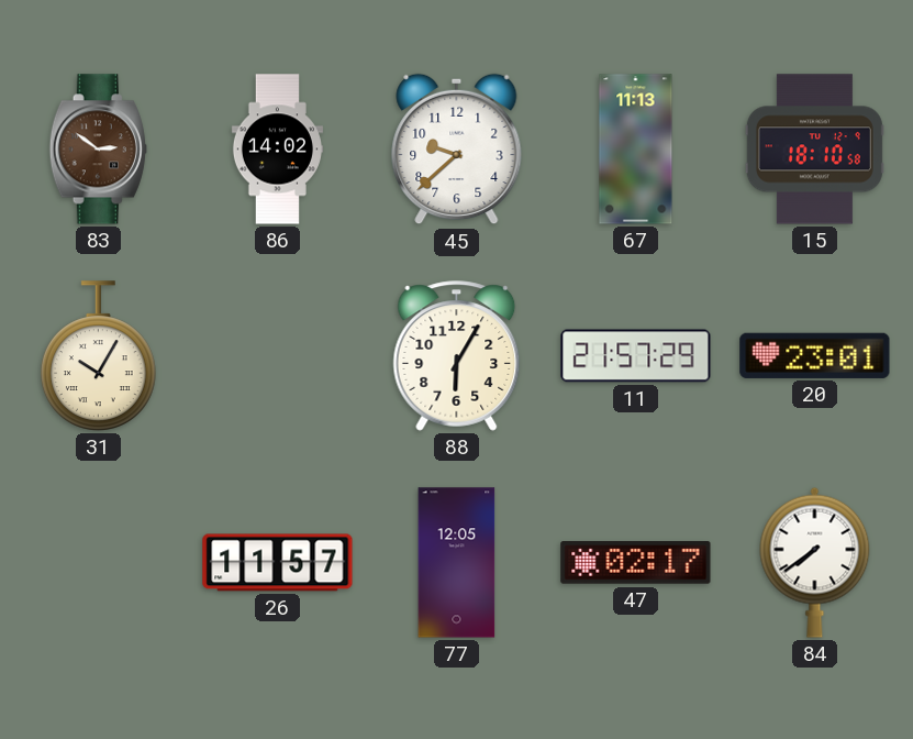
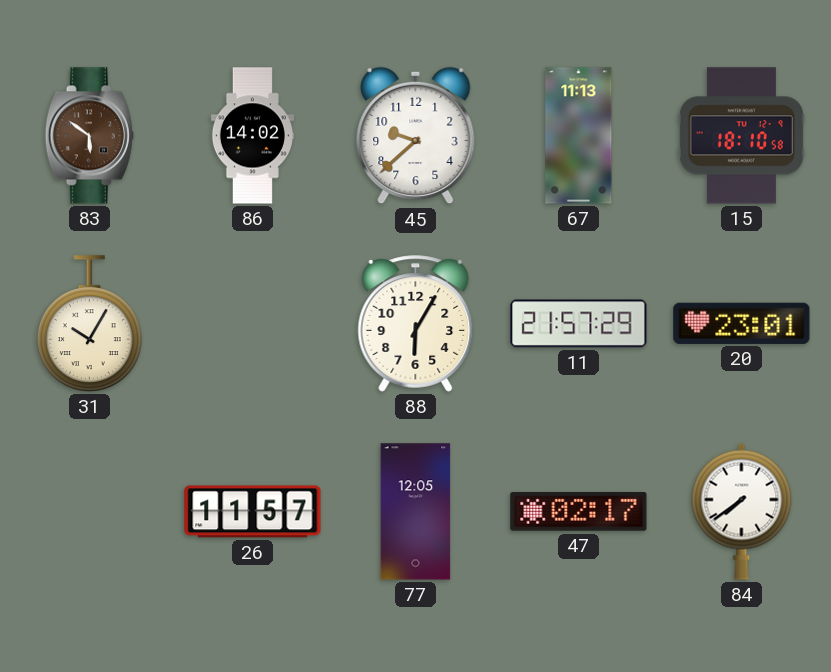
83: 2:51 -> 5:51
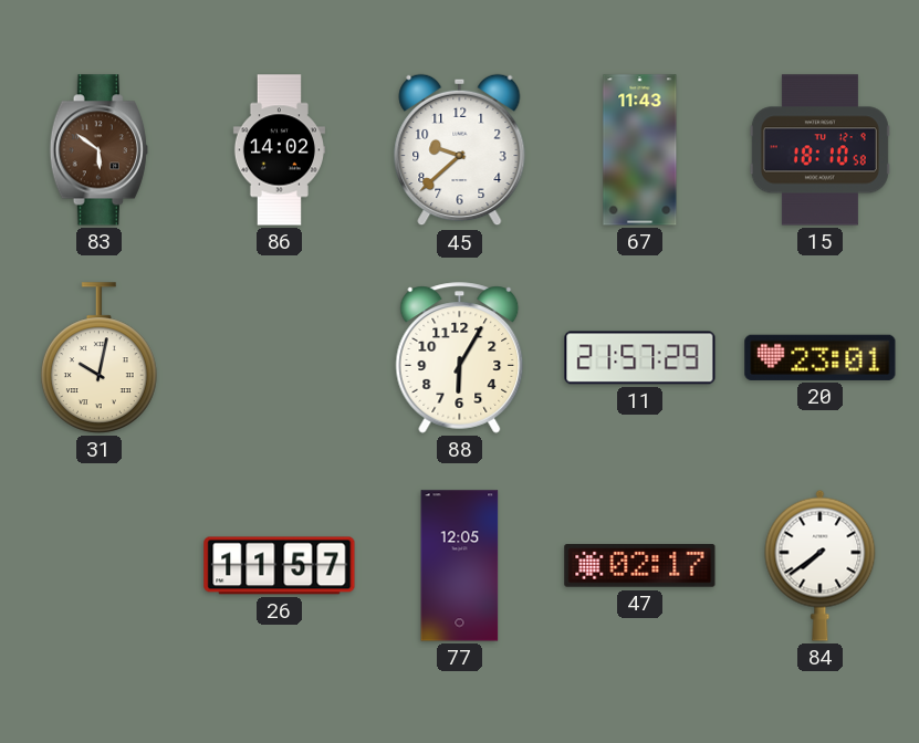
67: 11:13 -> 11:43
31: 10:05 -> 10:02
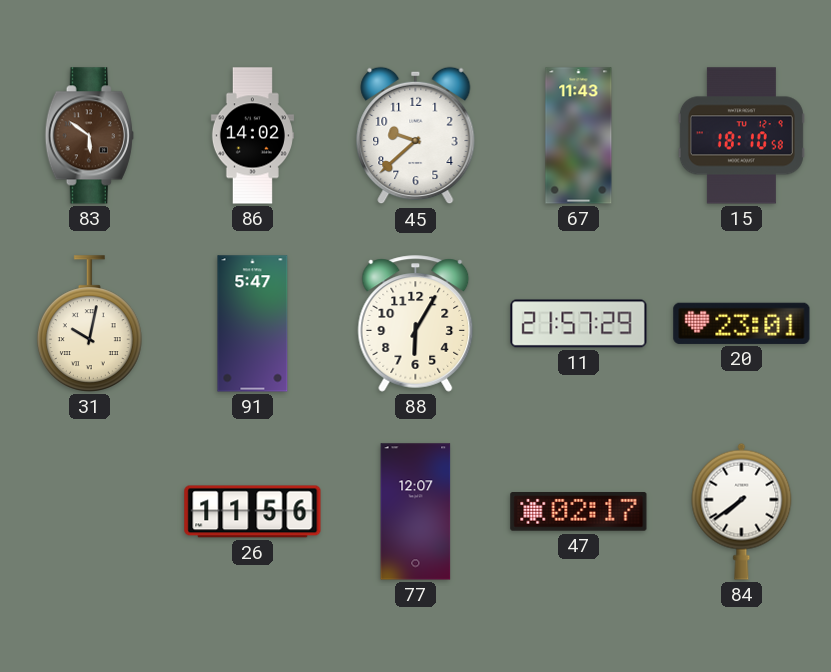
91: none -> 5:47
26: 11:57 -> 11:56
77: 12:05 -> 12:07
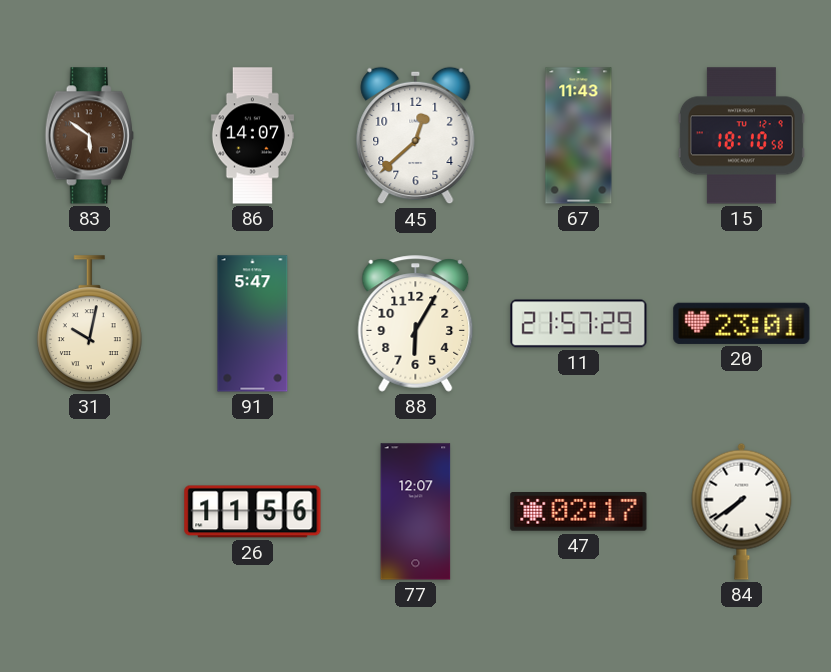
86: 14:02 -> 14:07
45: 9:38 -> 12:38
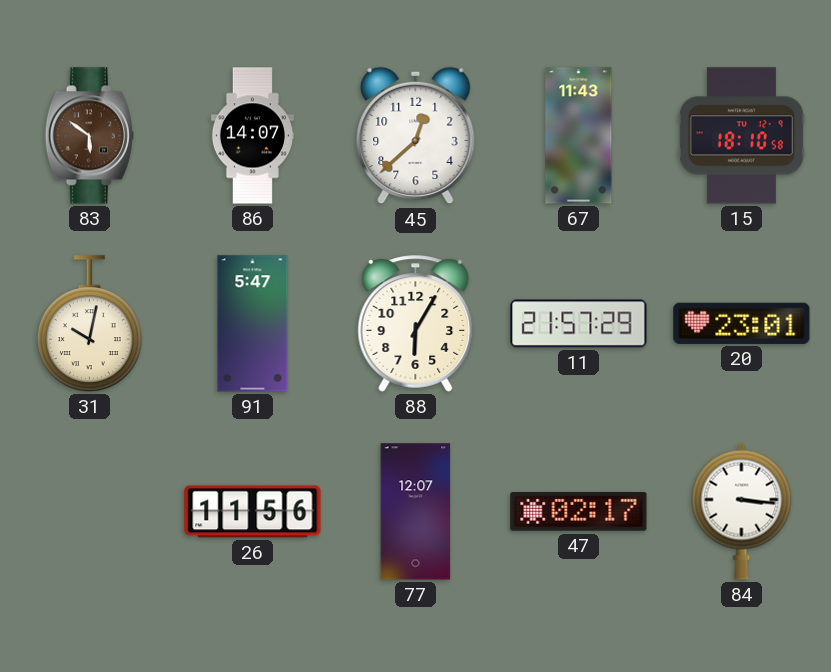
84: 7:39 -> 3:16
